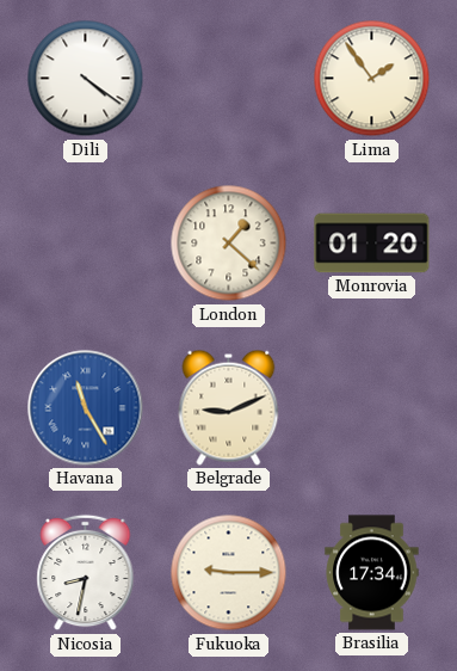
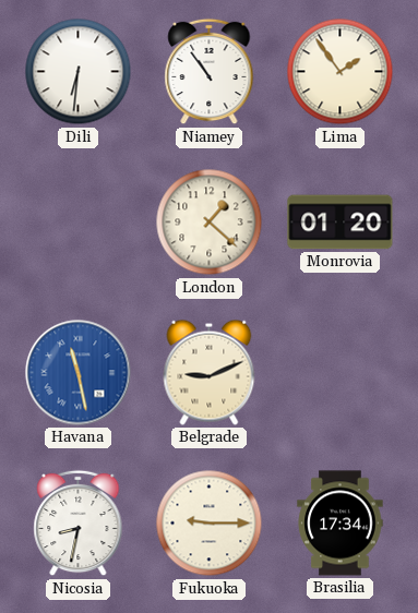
Dili: 4:21 -> 6:31
Niamey: none -> 10:54
Havana: 11:25 -> 11:28
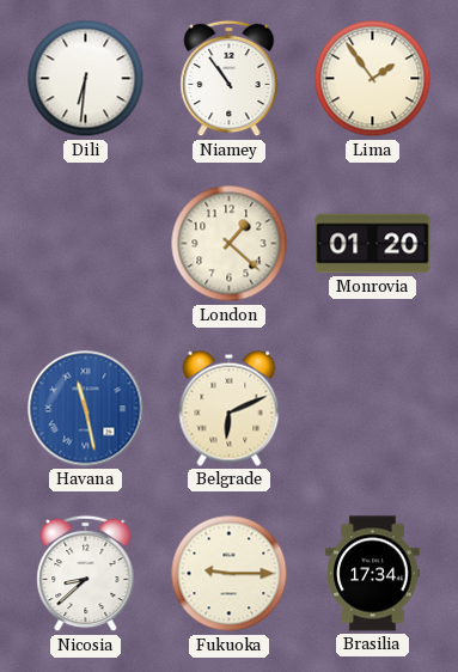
Belgrade: 9:11 -> 6:11
Nicosia: 8:32 -> 8:38
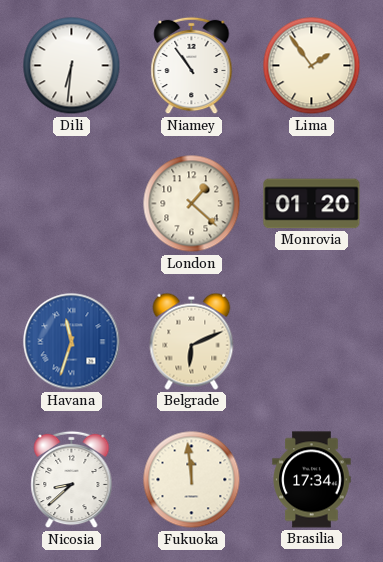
Havana: 11:28 -> 11:33
Fukuoka: 9:15 -> 11:59
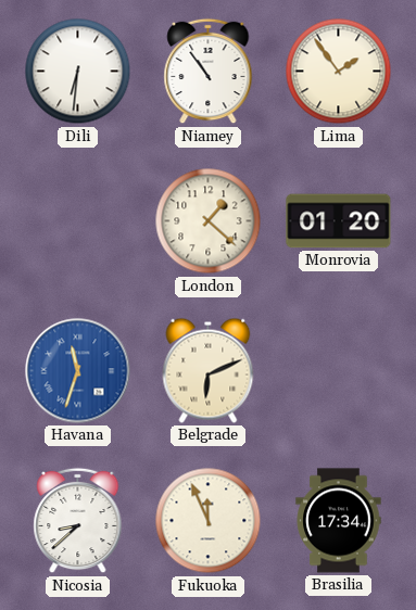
Fukuoka: 11:59 -> 11:56
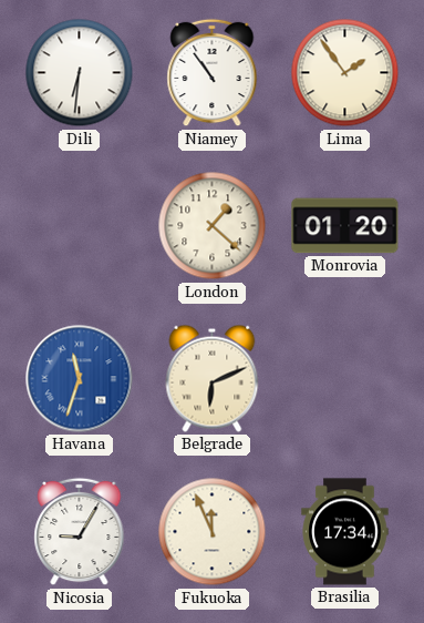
Nicosia: 8:38 -> 9:05
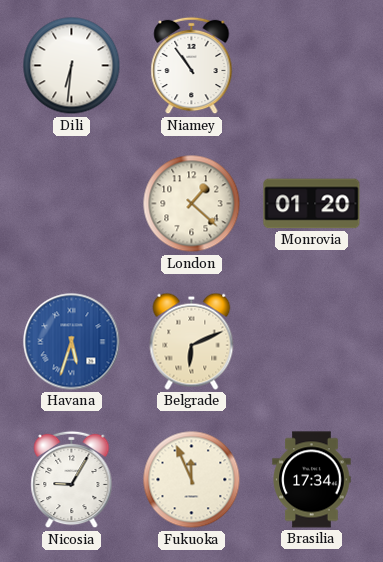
Lima: 1:54 -> none
Havana: 11:33 -> 5:33
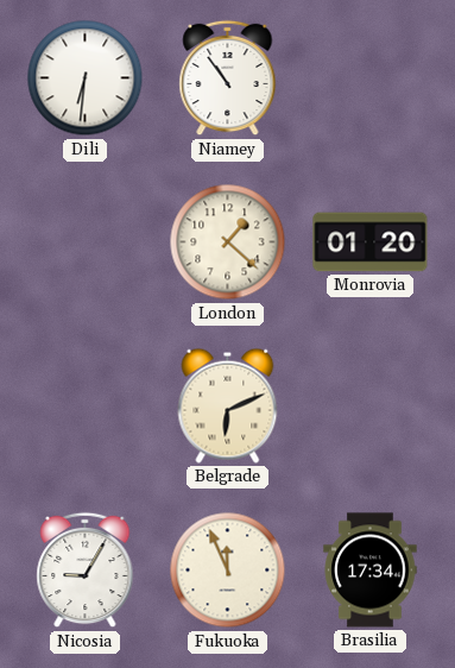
Havana: 5:33 -> none
